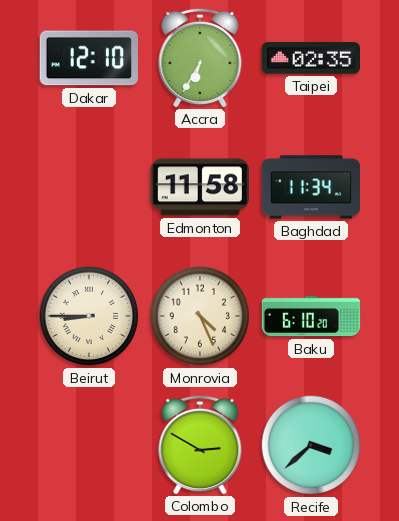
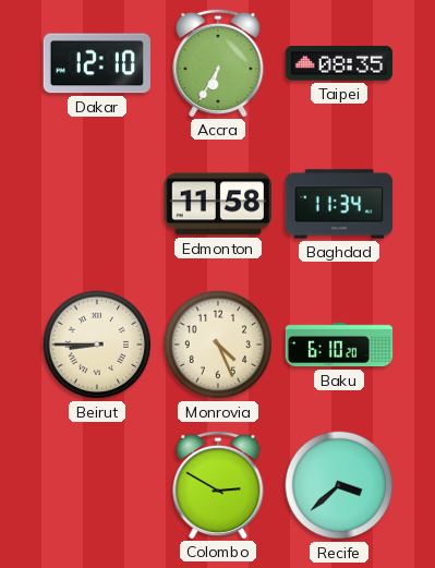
Taipei: 02:35 -> 08:35
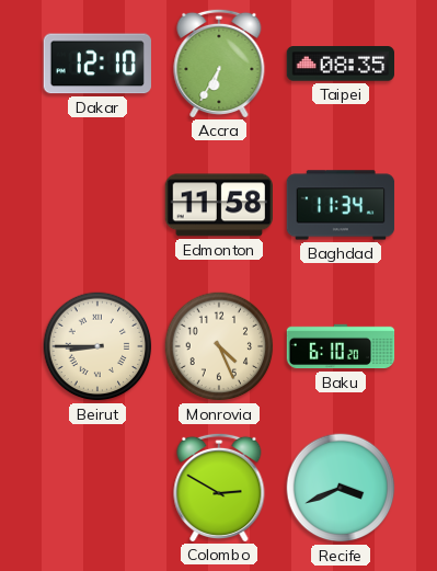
Recife: 3:38 -> 3:41
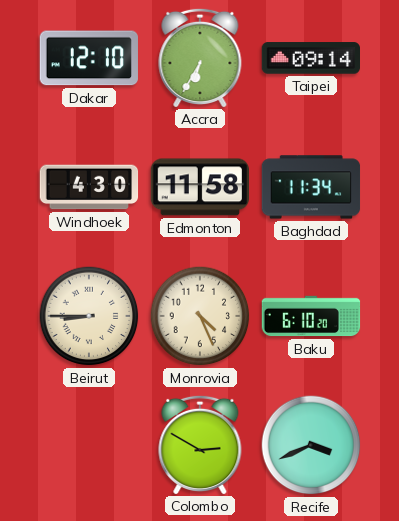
Taipei: 08:35 -> 09:14
Windhoek: none -> 4:30
